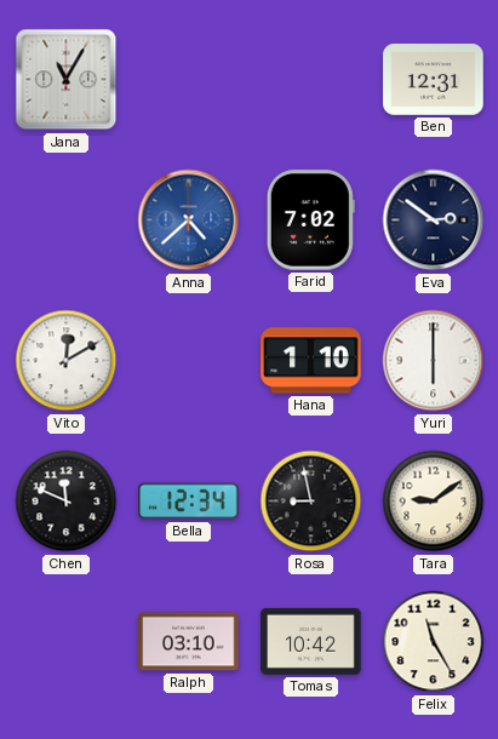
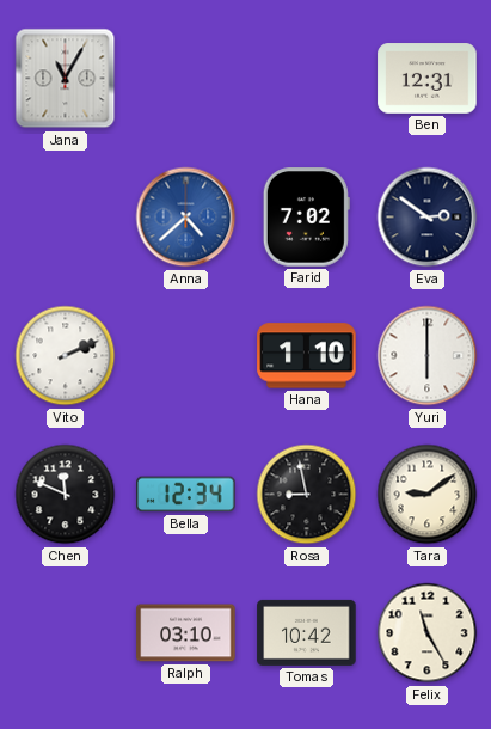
Vito: 12:10 -> 2:11
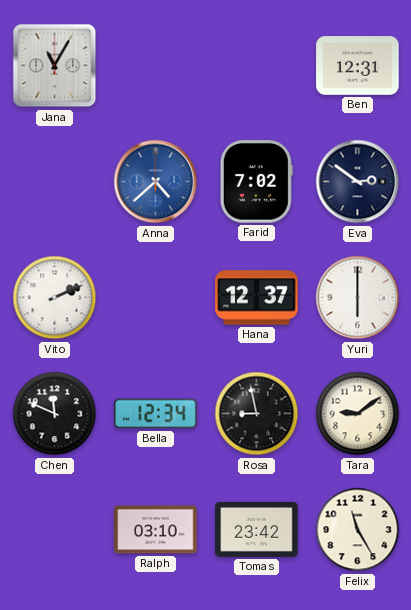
Hana: 1:10 -> 12:37
Tomas: 10:42 -> 23:42
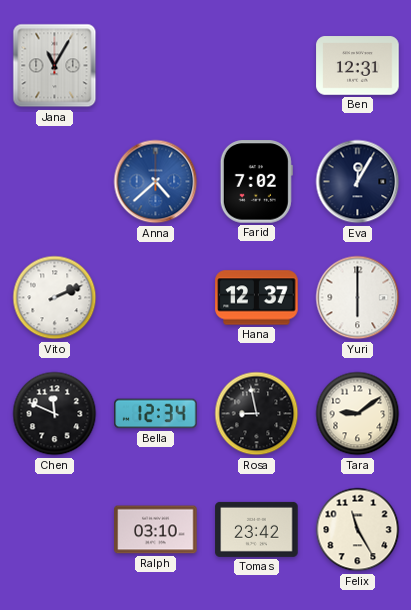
Eva: 2:51 -> 12:05
